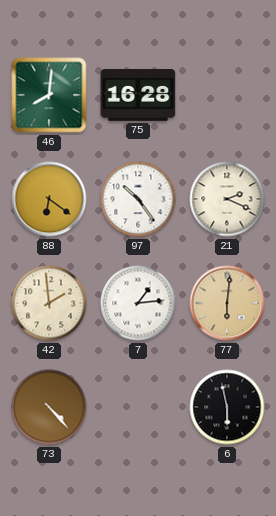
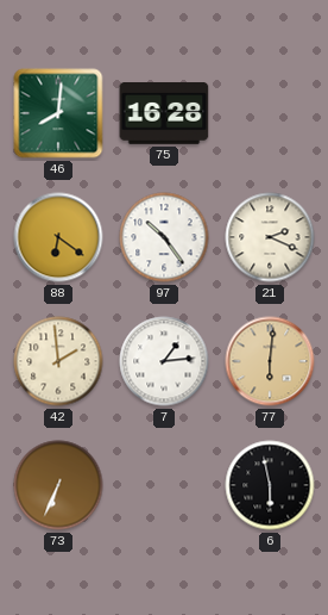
73: 4:23 -> 6:34
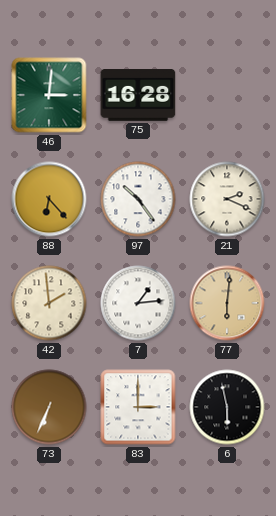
46: 8:01 -> 3:01
88: 6:21 -> 6:23
83: none -> 3:00
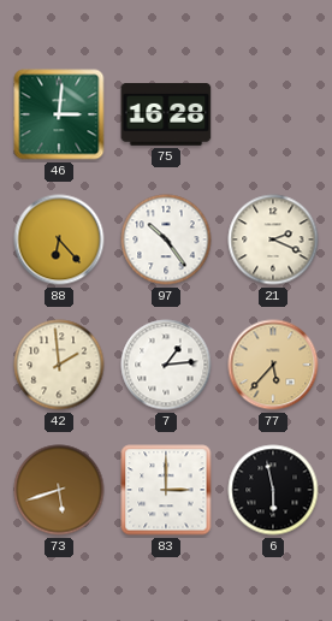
77: 6:01 -> 5:37
73: 6:34 -> 5:42
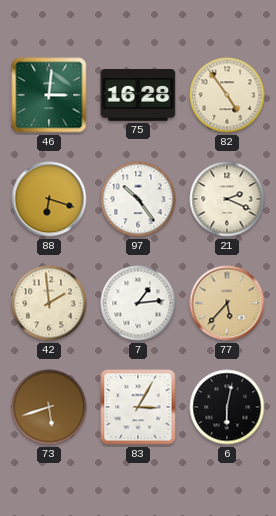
82: none -> 4:54
88: 6:23 -> 6:18
83: 3:00 -> 3:05
6: 5:58 -> 6:02
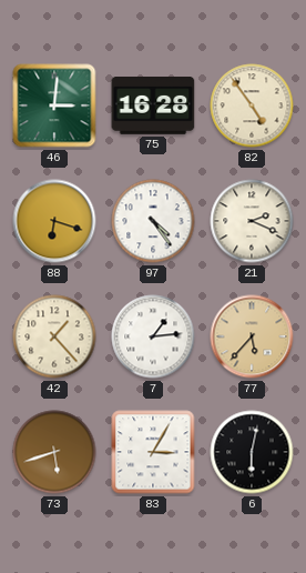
97: 10:24 -> 4:24
42: 1:59 -> 1:23
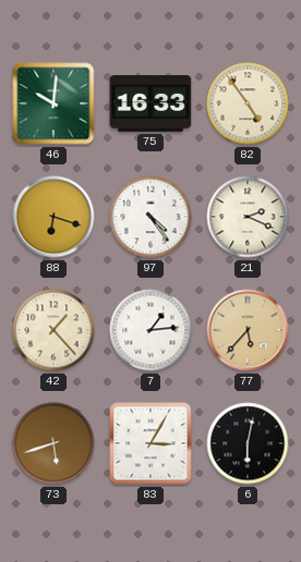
46: 3:01 -> 10:01
75: 16:28 -> 16:33
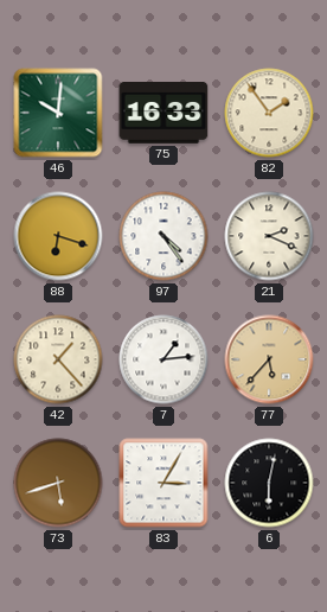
82: 4:54 -> 1:54
